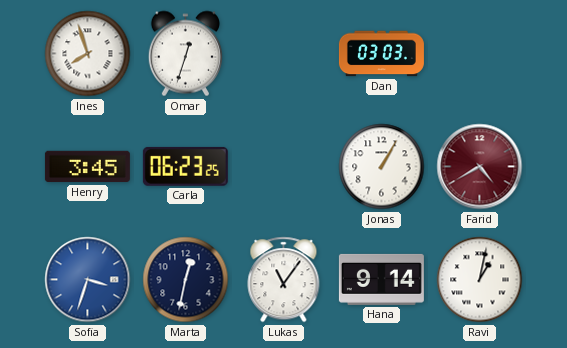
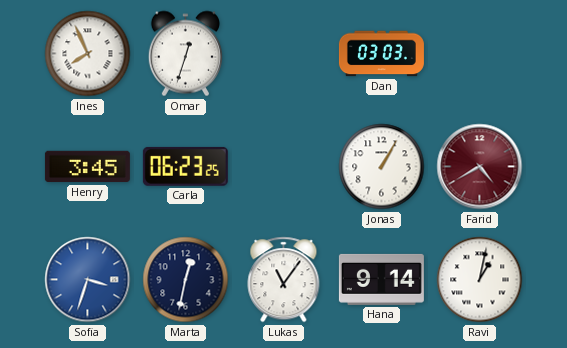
Ines: 7:57 -> 7:56
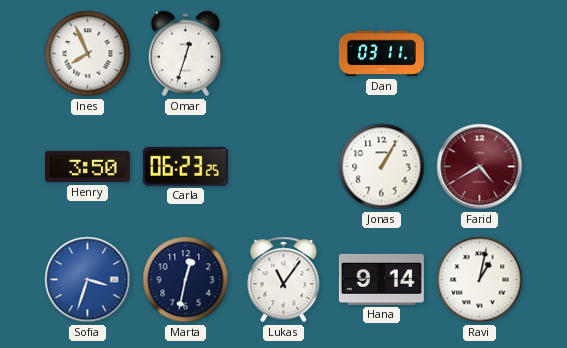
Dan: 03:03 -> 03:11
Henry: 3:45 -> 3:50
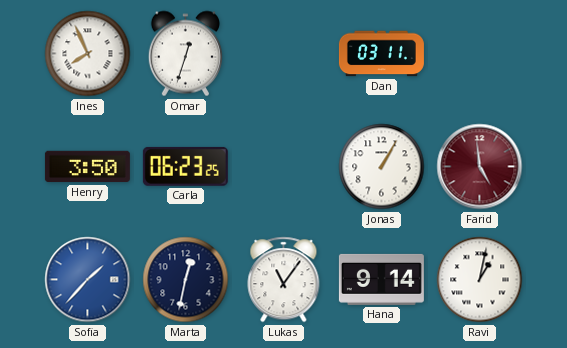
Farid: 4:40 -> 4:59
Sofia: 3:33 -> 1:37
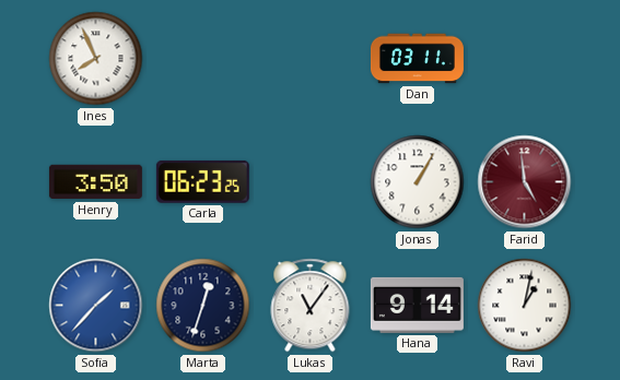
Omar: 12:33 -> none
Marta: 12:32 -> 12:33
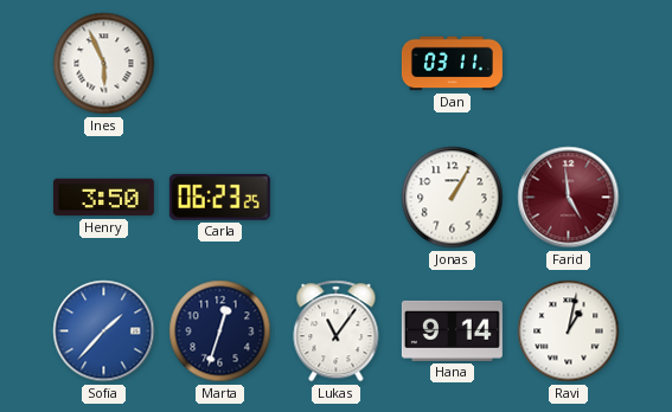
Ines: 7:56 -> 5:56
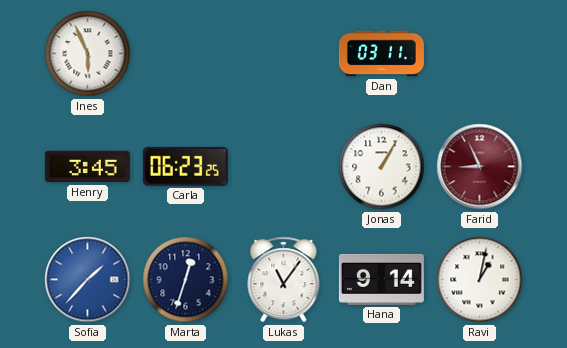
Henry: 3:50 -> 3:45
Farid: 4:59 -> 8:56
